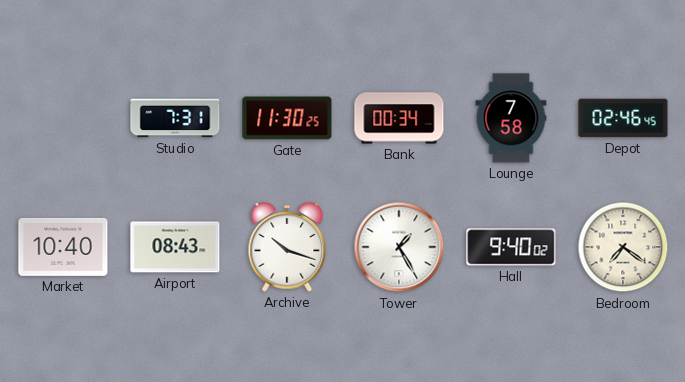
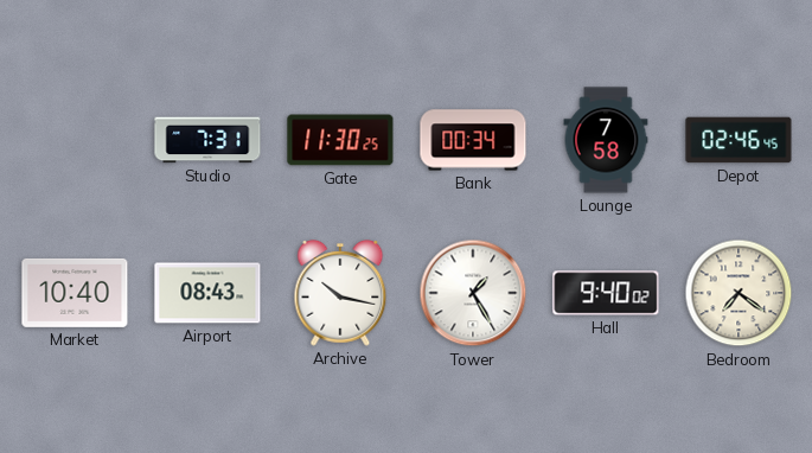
Archive: 10:18 -> 10:17
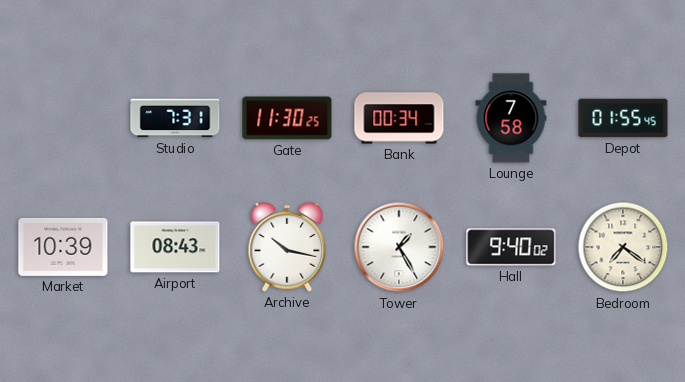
Depot: 02:46 -> 01:55
Market: 10:40 -> 10:39
